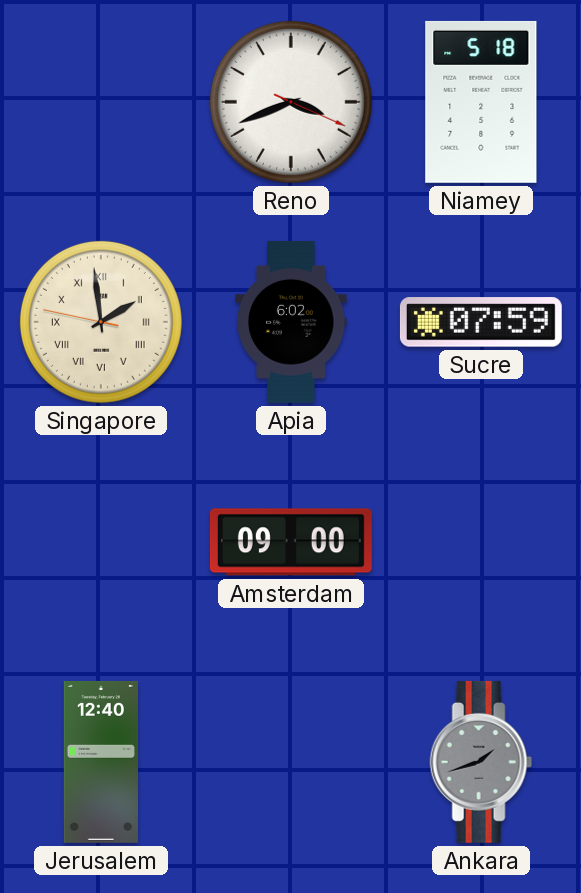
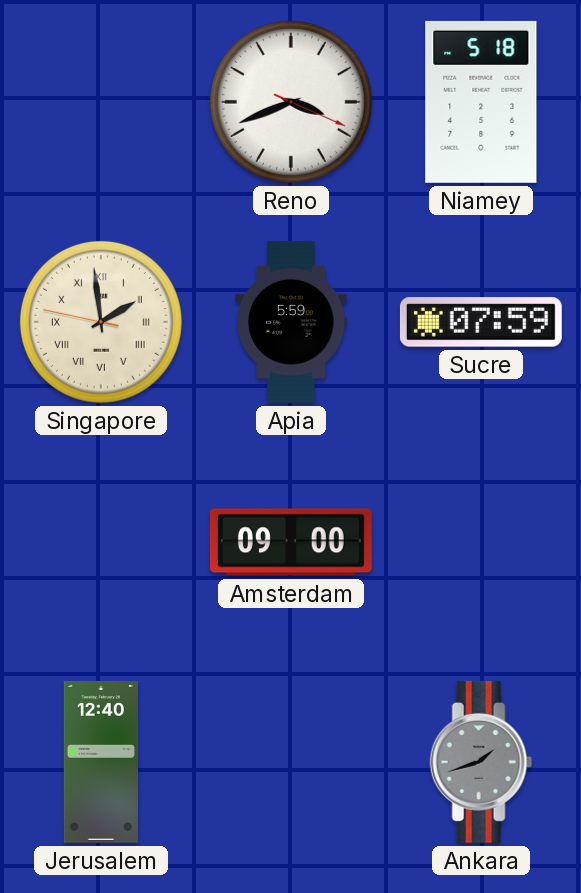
Apia: 6:02 -> 5:59
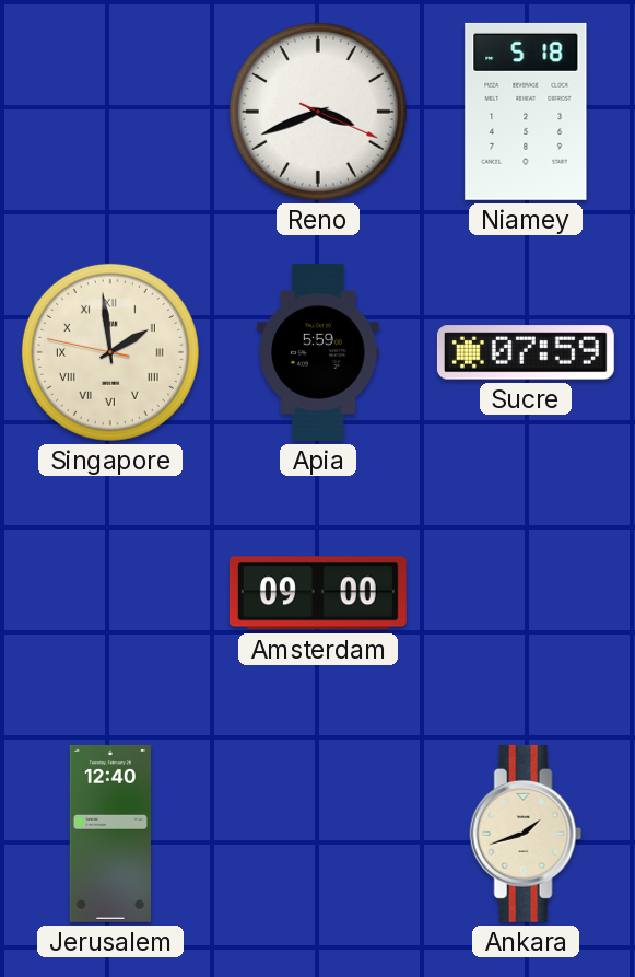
Ankara dial: grey -> cream
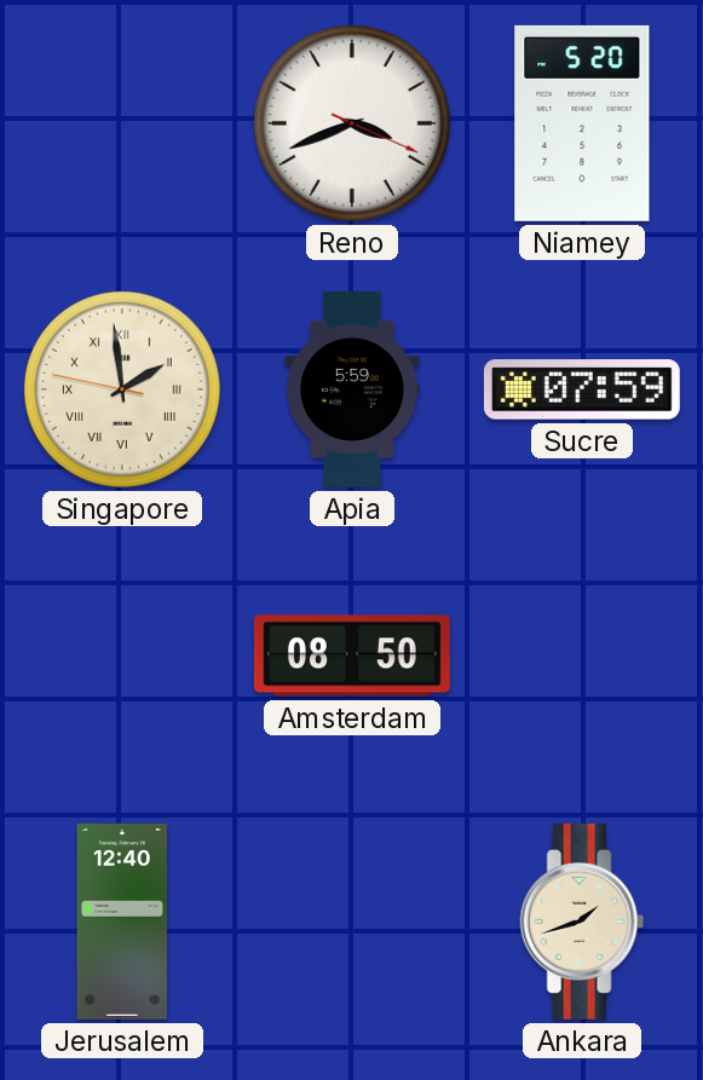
Niamey: 5:18 -> 5:20
Amsterdam: 09:00 -> 08:50
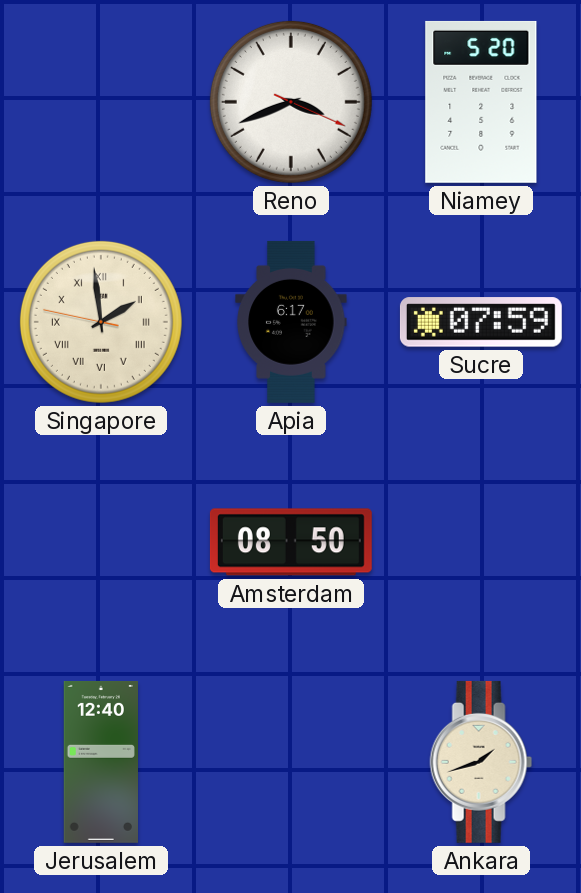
Apia: 5:59 -> 6:17
